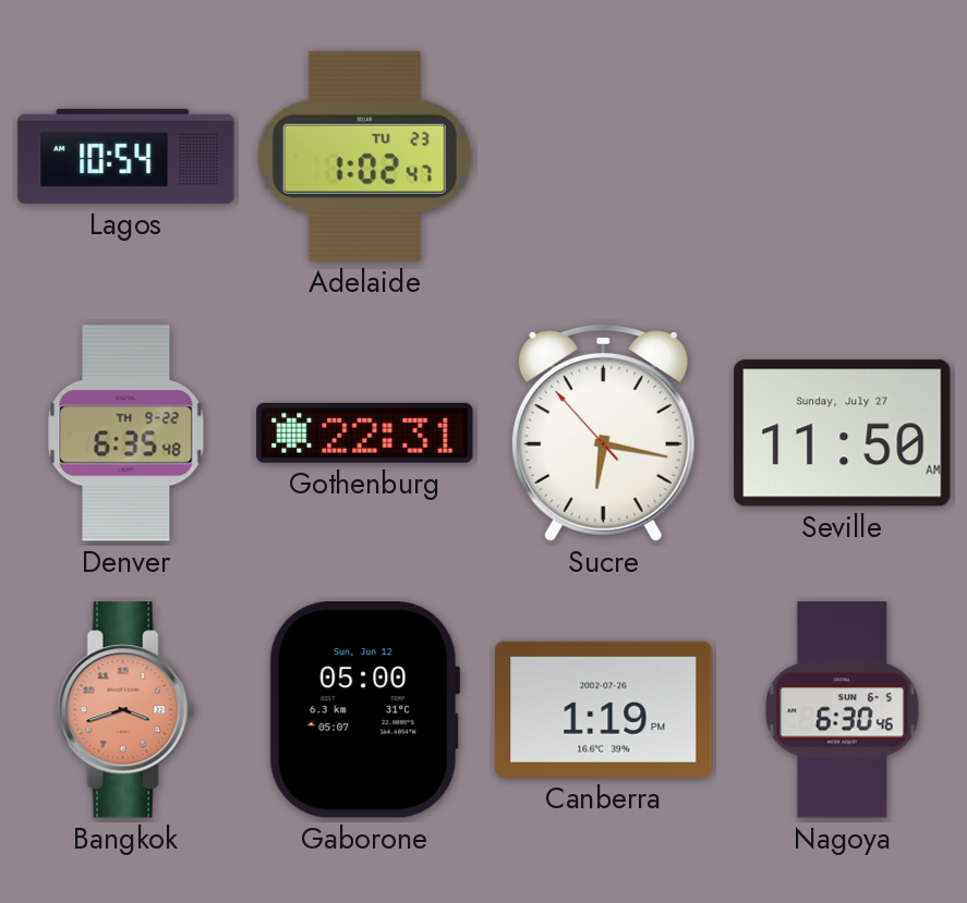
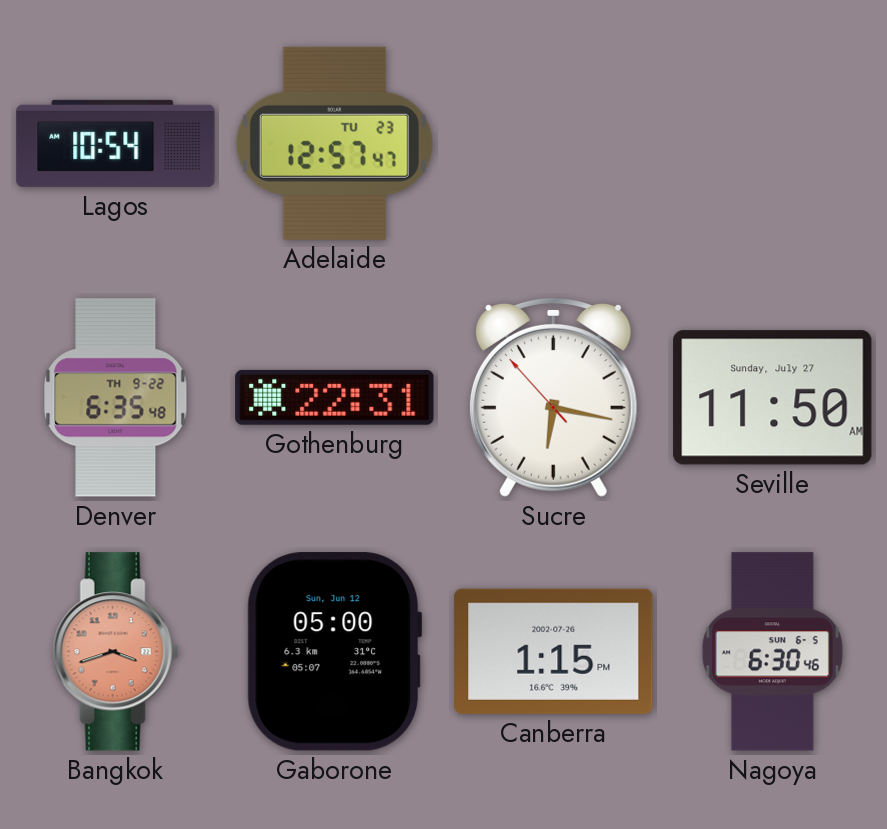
Adelaide: 1:02 -> 12:57
Canberra: 1:19 -> 1:15
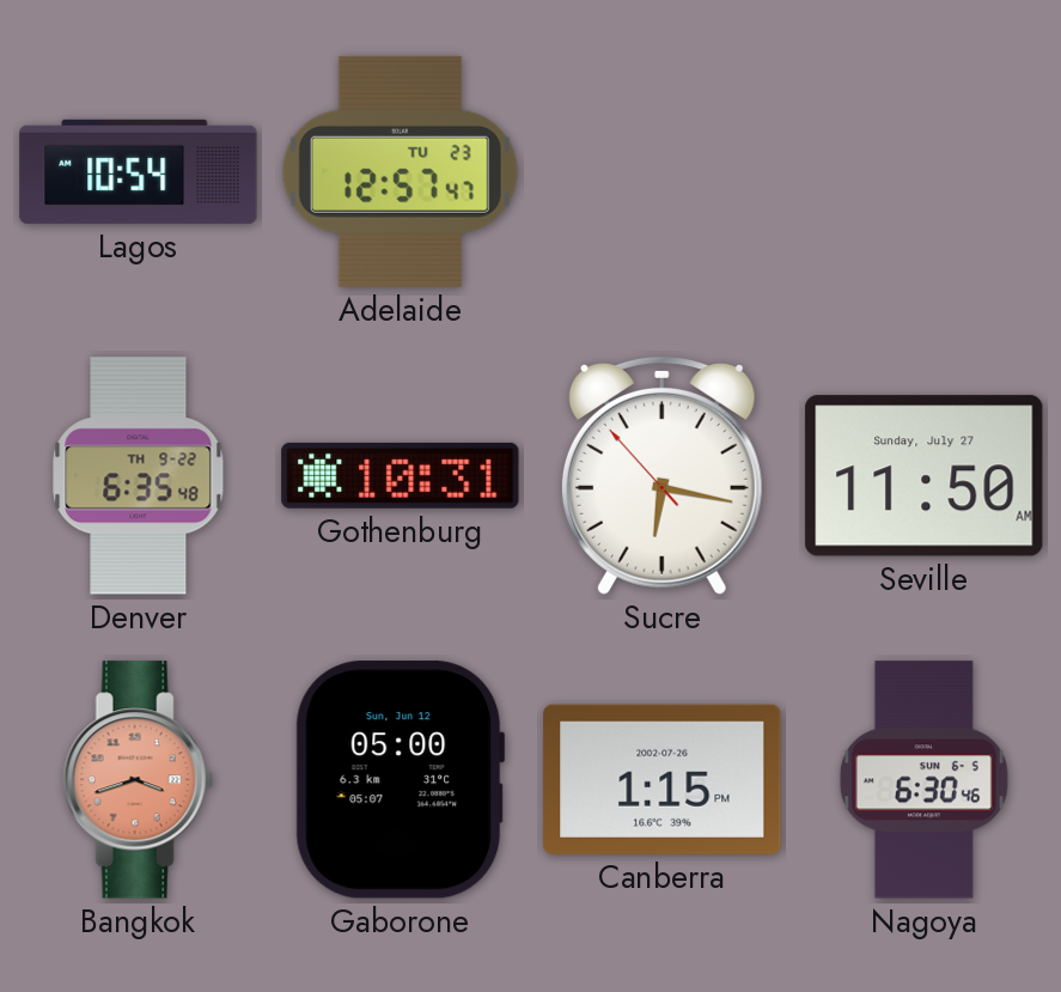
Gothenburg: 22:31 -> 10:31
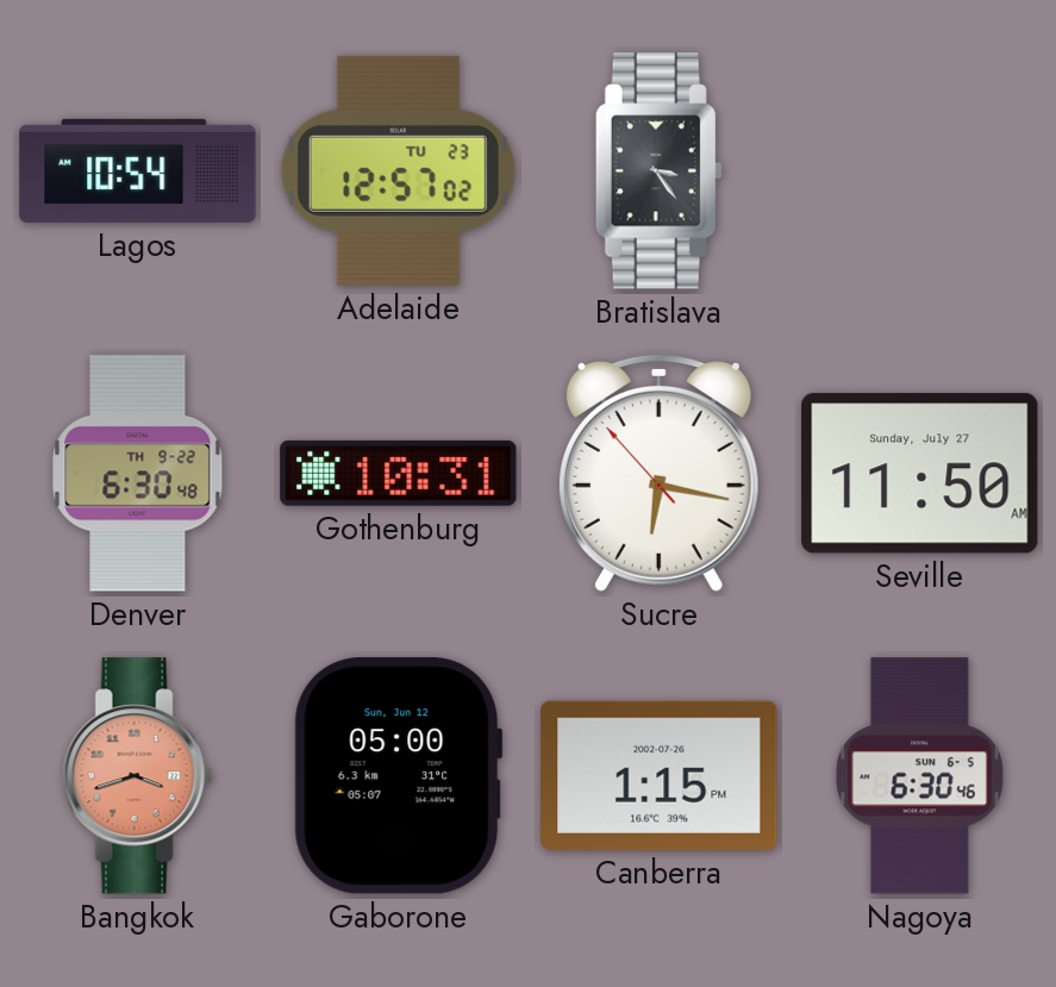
Adelaide: 12:57:47 -> 12:57:02
Bratislava: none -> 3:24
Denver: 6:35 -> 6:30
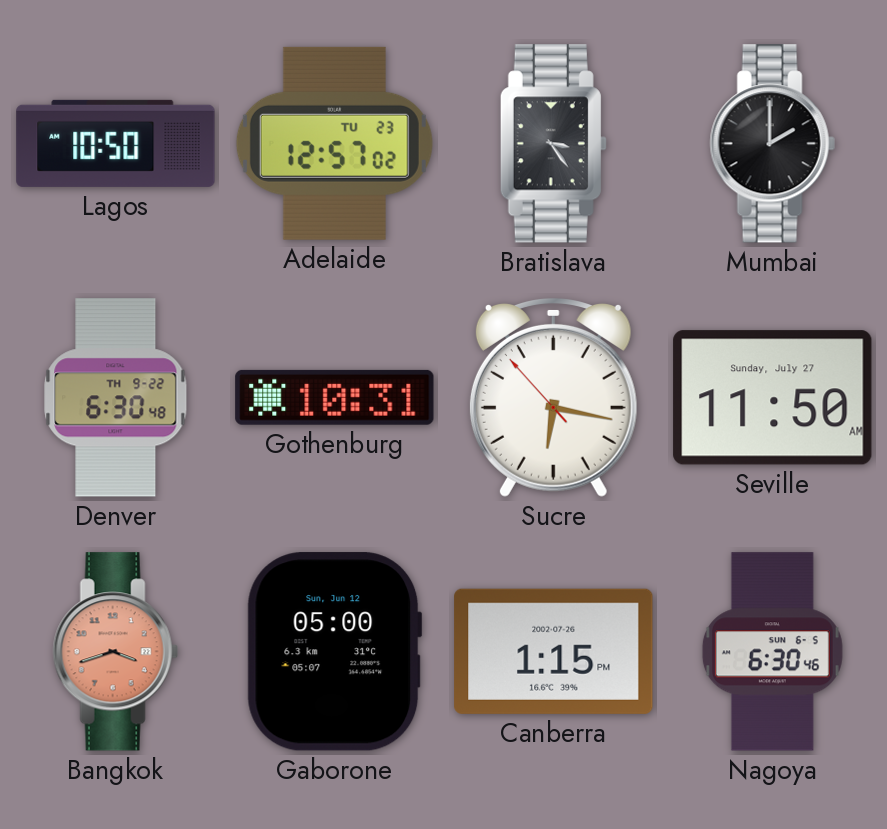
Lagos: 10:54 -> 10:50
Mumbai: none -> 2:00
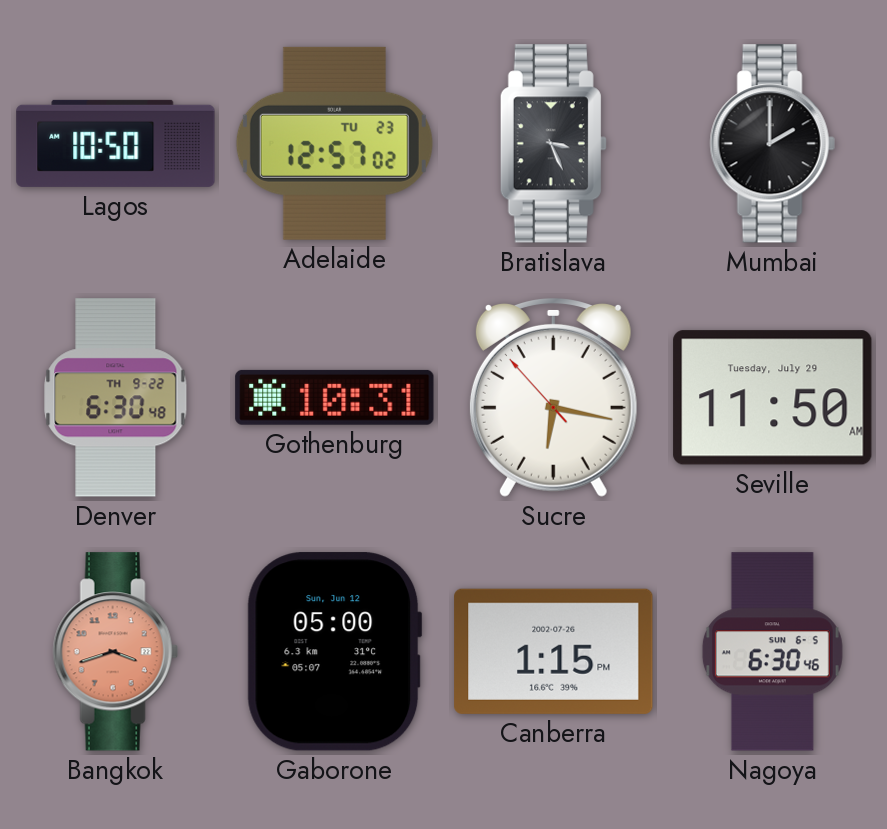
Bratislava: 3:24 -> 3:26
Seville date: Sunday, July 27 -> Tuesday, July 29
